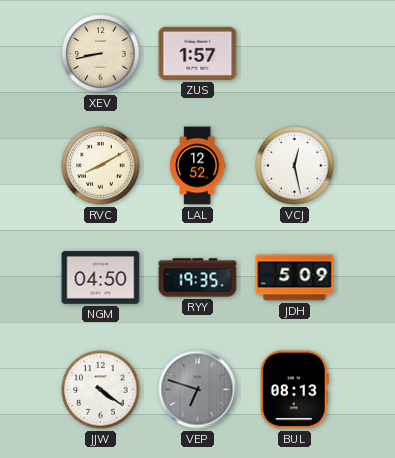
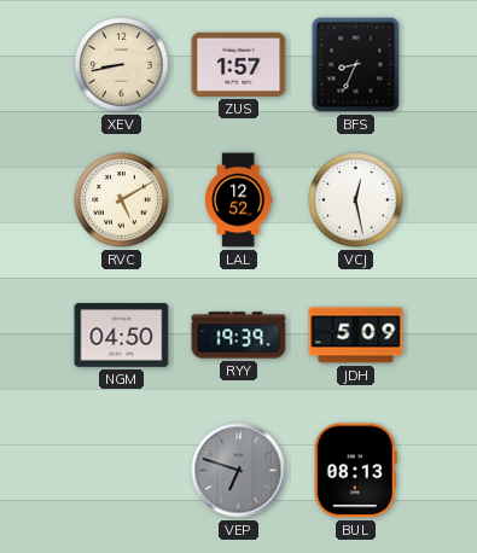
BFS: none -> 8:34
RVC: 8:10 -> 5:10
RYY: 19:35 -> 19:39
JJW: 4:21 -> none
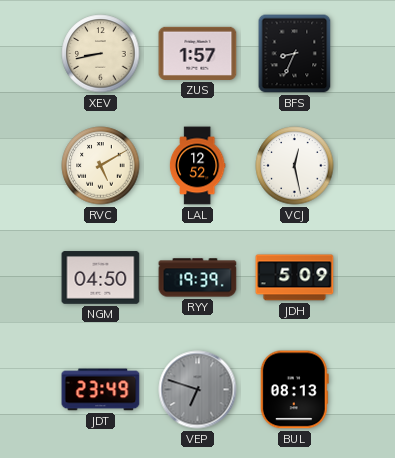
JDT: none -> 23:49
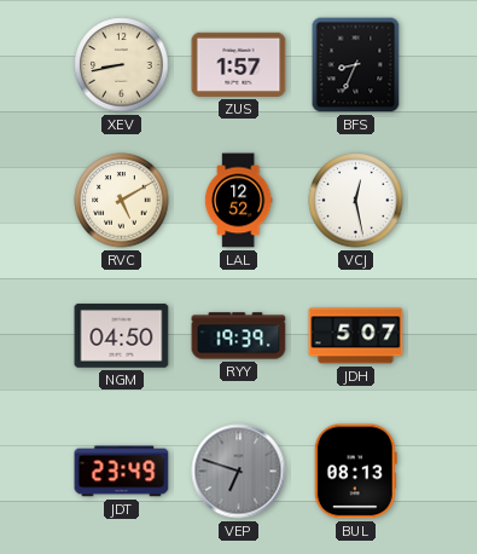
JDH: 5:09 -> 5:07
